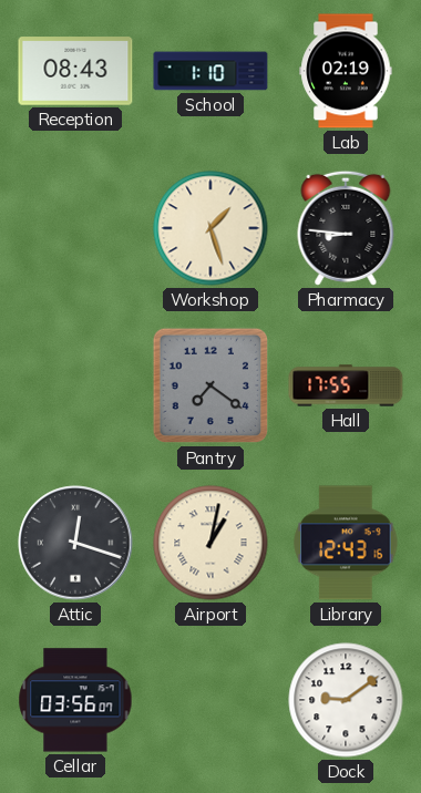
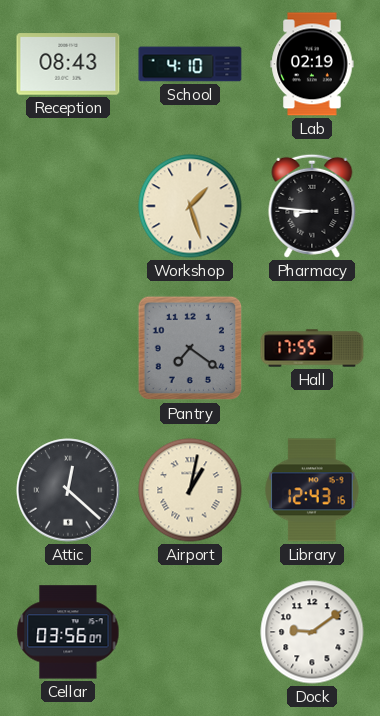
School: 1:10 -> 4:10
Attic: 12:18 -> 12:22
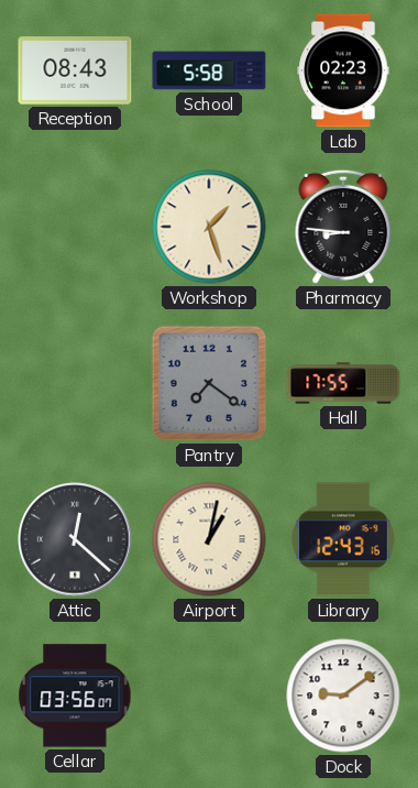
School: 4:10 -> 5:58
Lab: 02:19 -> 02:23
